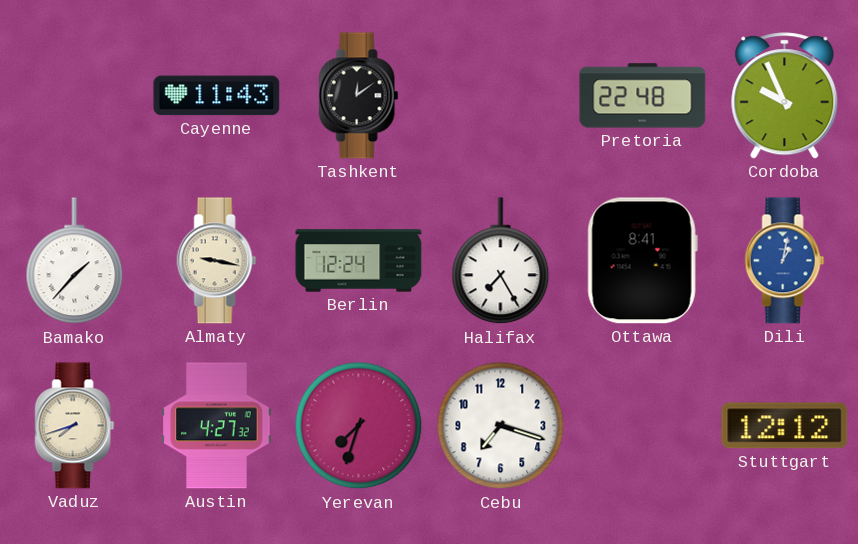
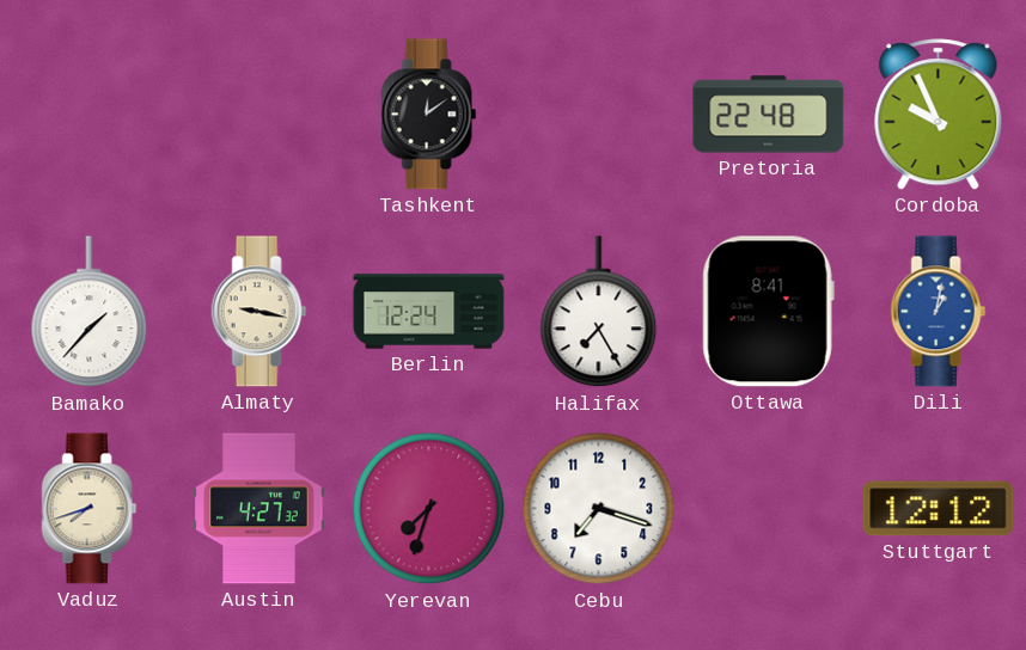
Cayenne: 11:43 -> none
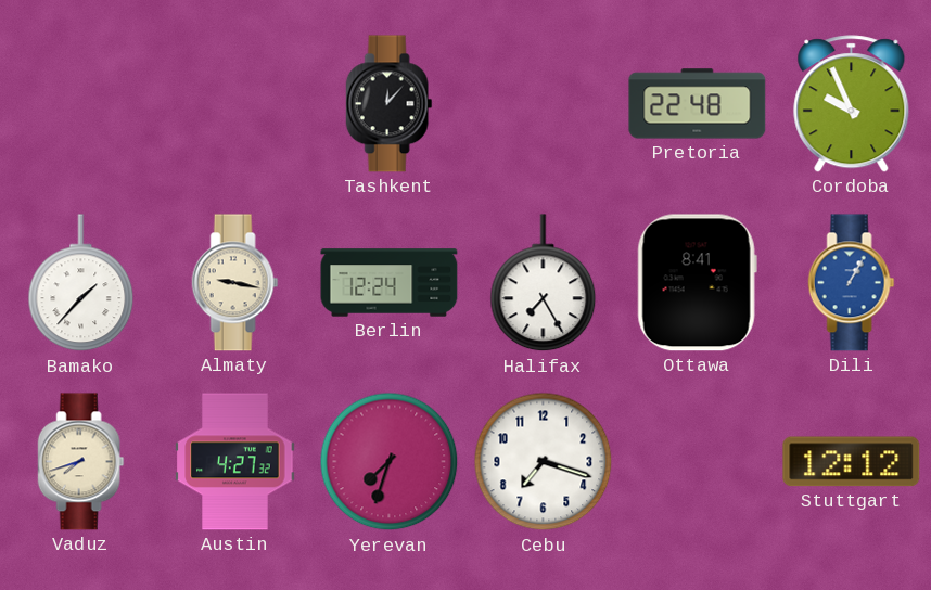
Tashkent: 12:09 -> 12:07
Dili: 1:02 -> 1:05
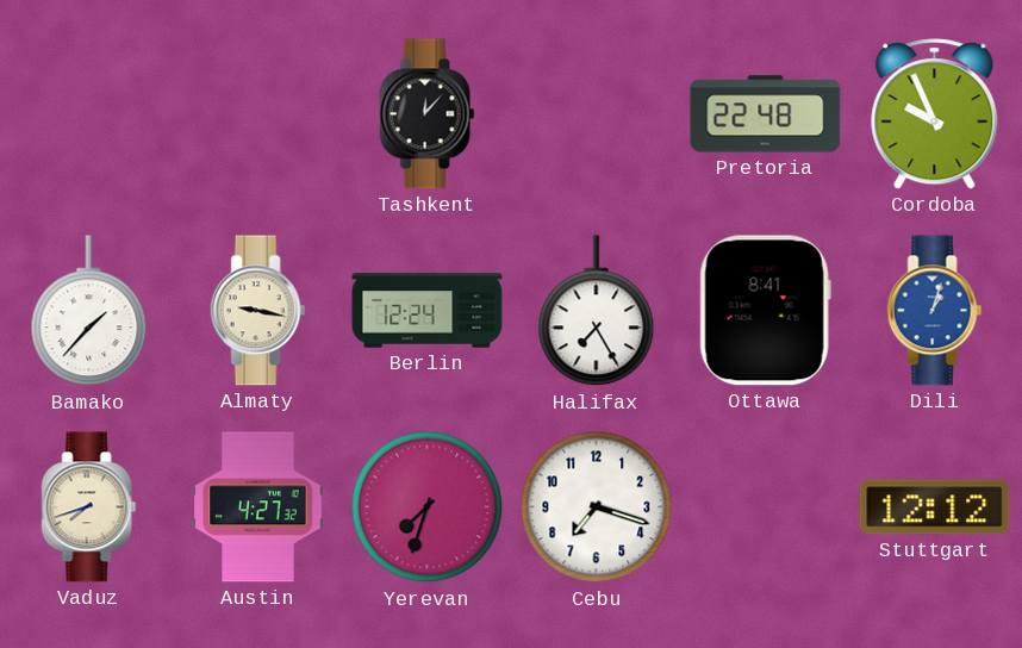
Dili: 1:05 -> 1:03
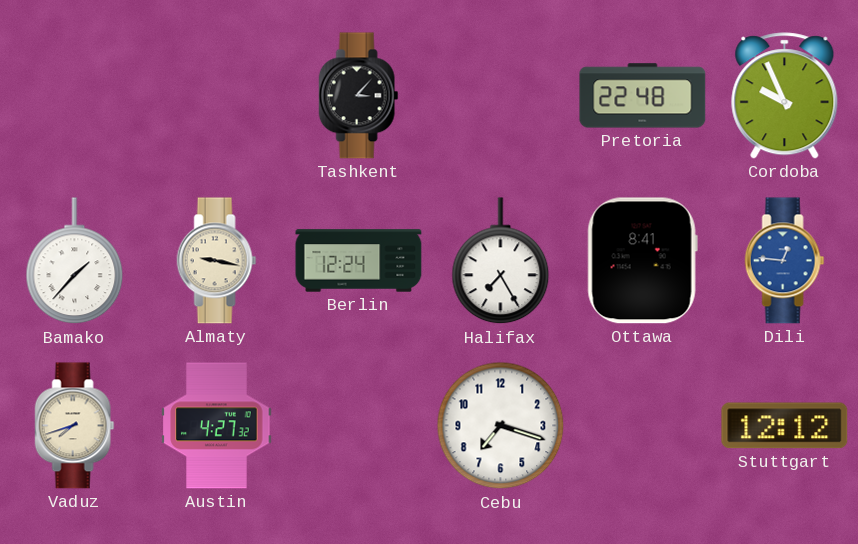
Tashkent: 12:07 -> 3:07
Dili: 1:03 -> 12:46
Yerevan: 7:33 -> none
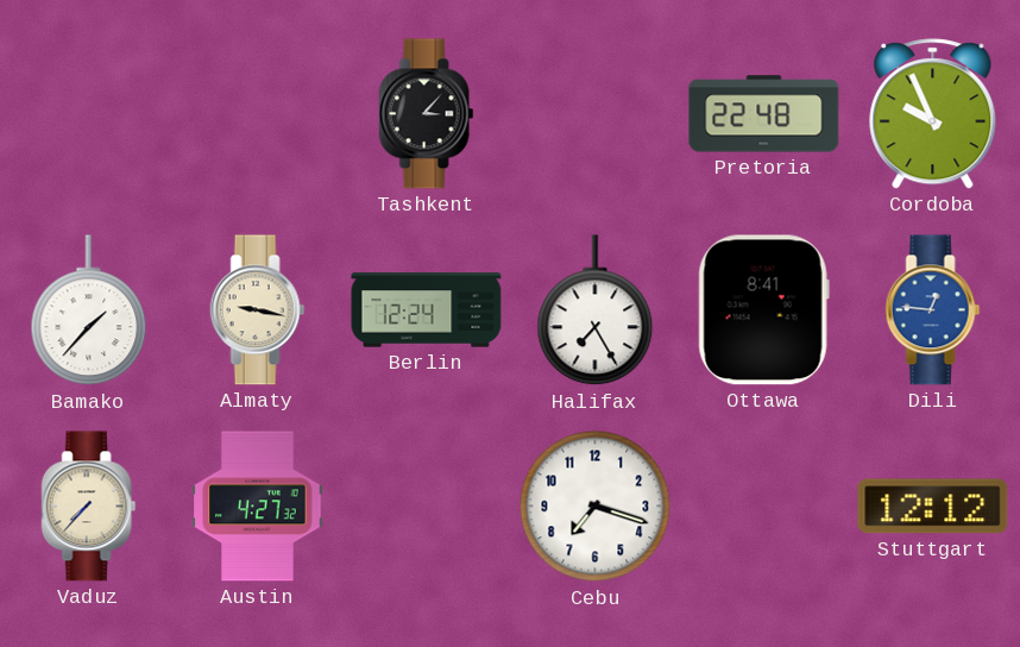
Vaduz: 7:42 -> 7:37
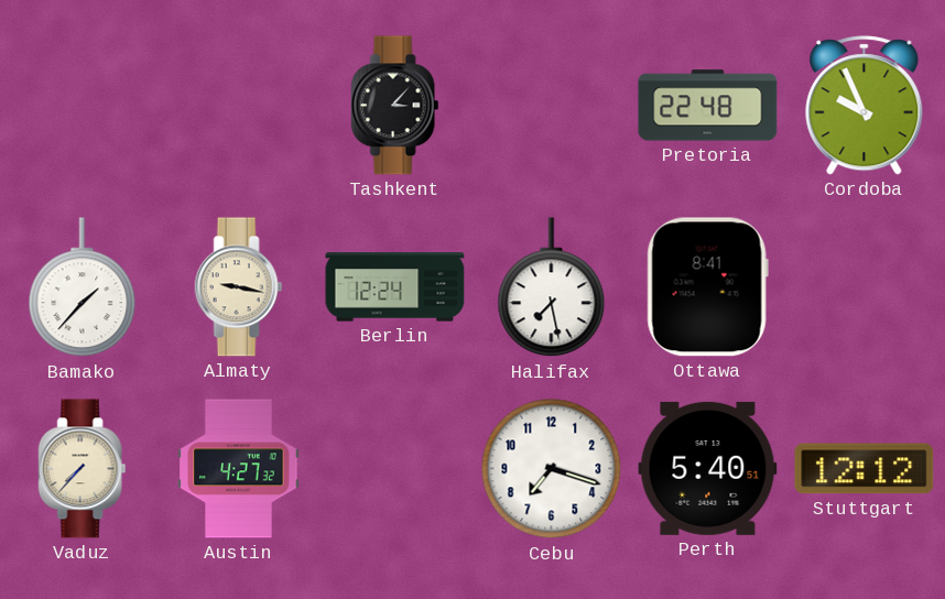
Halifax: 7:25 -> 7:28
Dili: 12:46 -> none
Perth: none -> 5:40
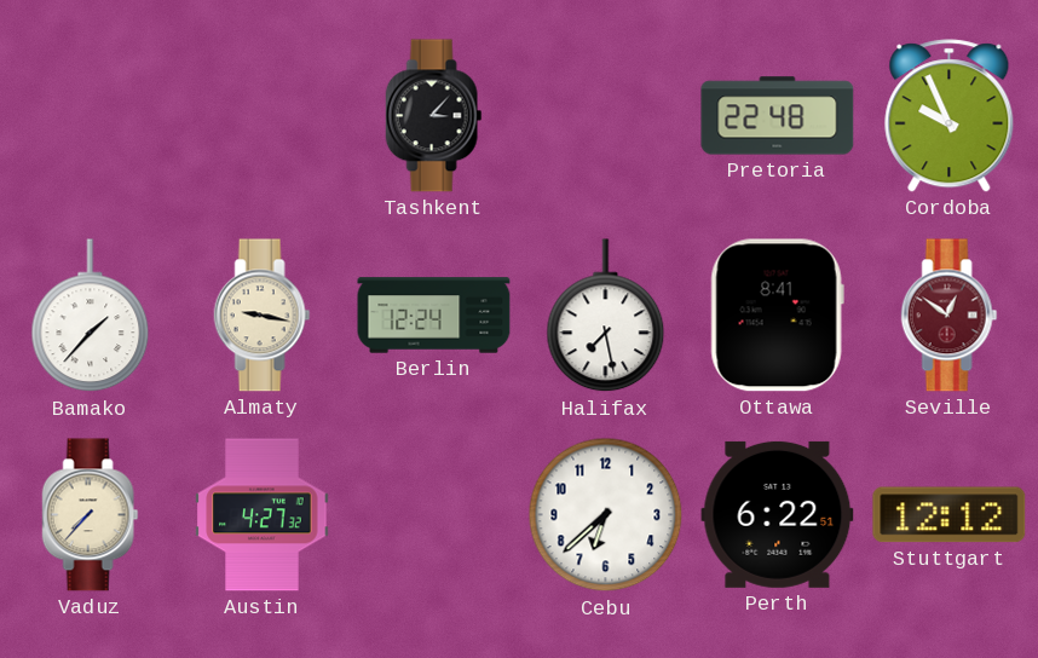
Seville: none -> 12:51
Cebu: 7:18 -> 6:38
Perth: 5:40 -> 6:22
